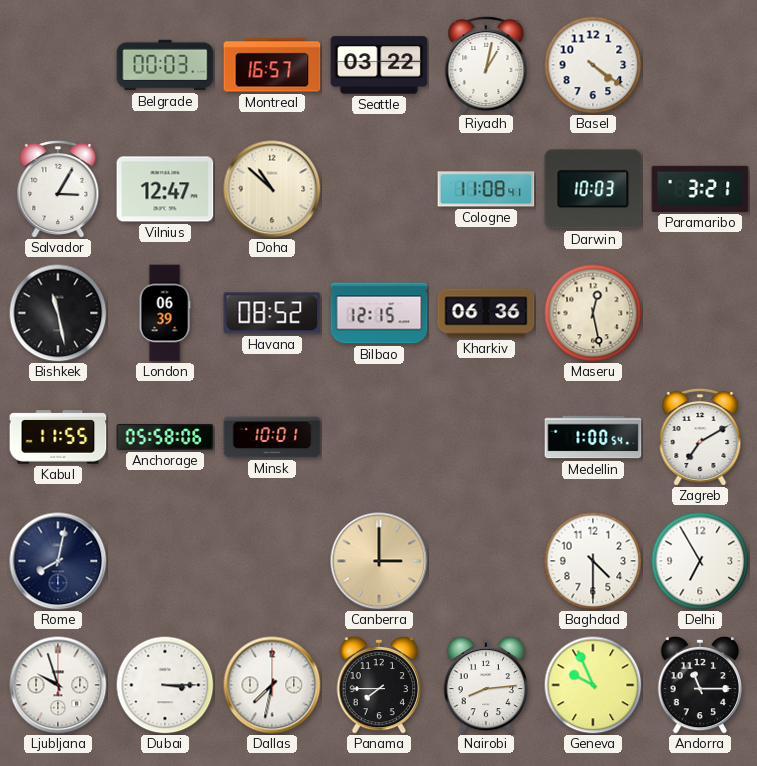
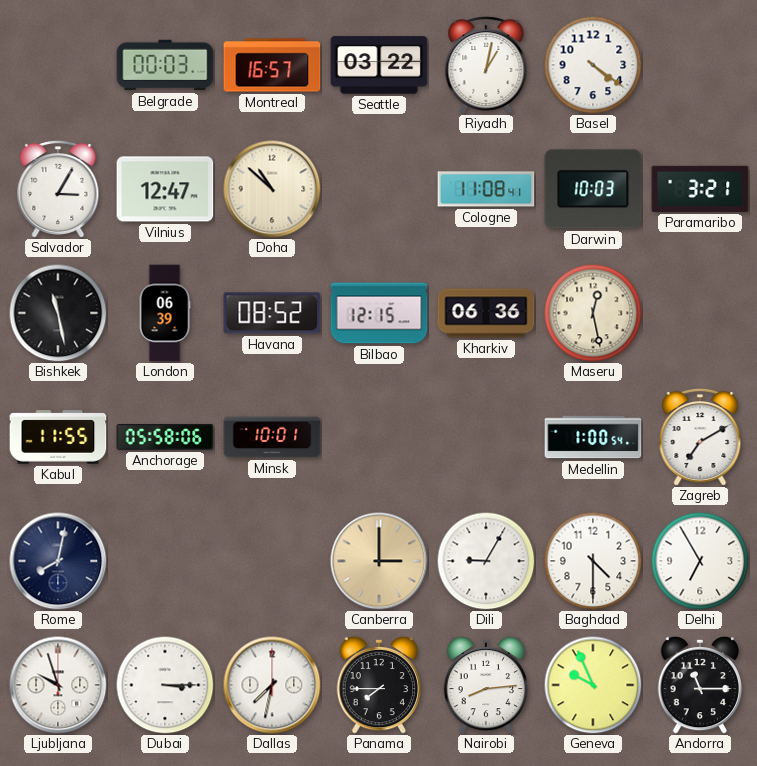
Dili: none -> 9:05
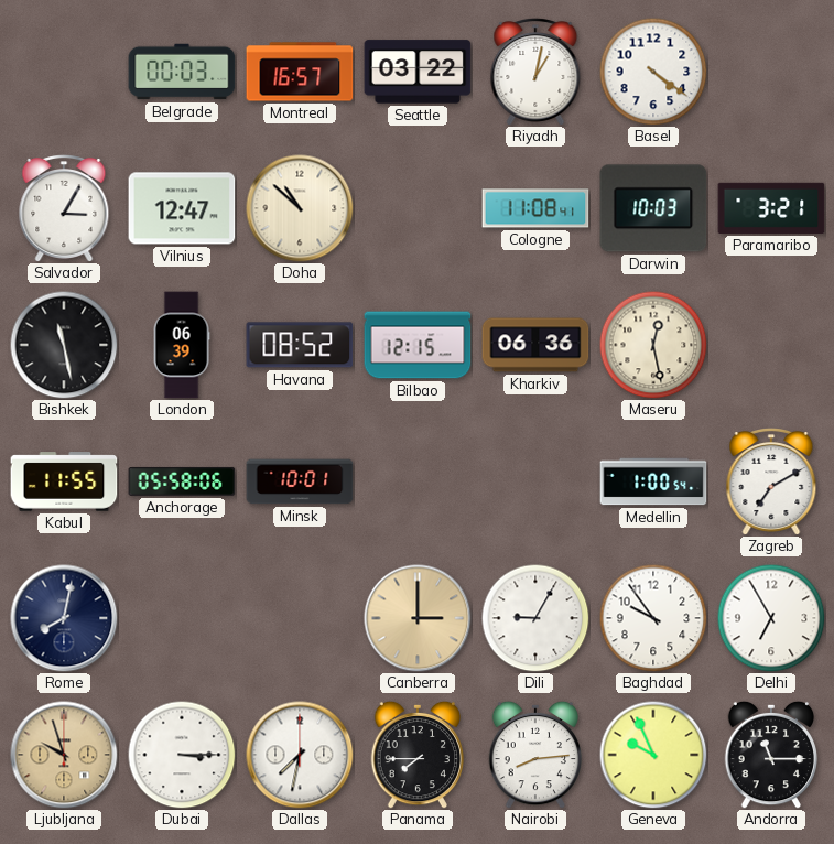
Baghdad: 4:30 -> 9:54
Ljubljana dial: white -> champagne
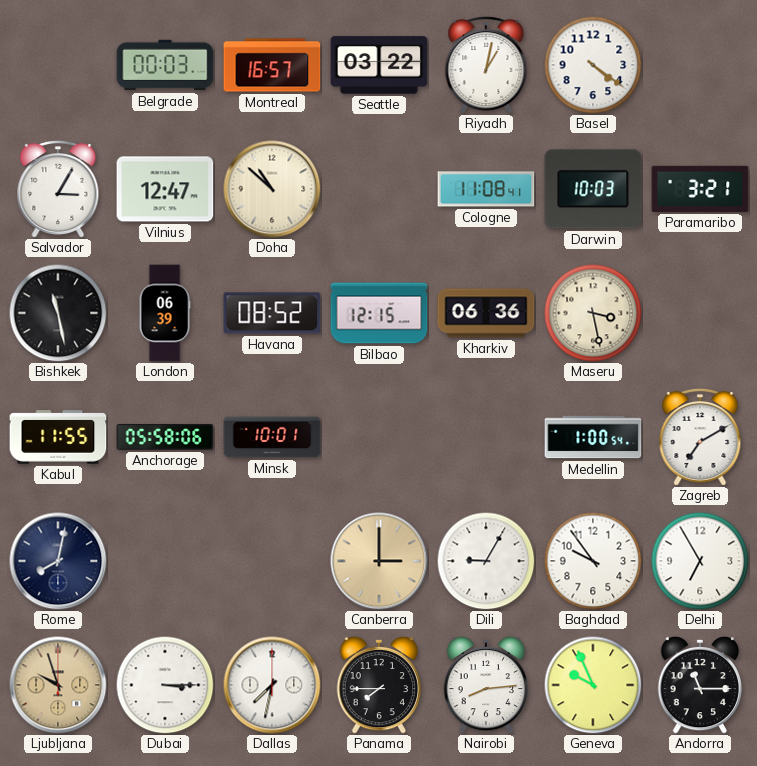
Maseru: 12:28 -> 3:28
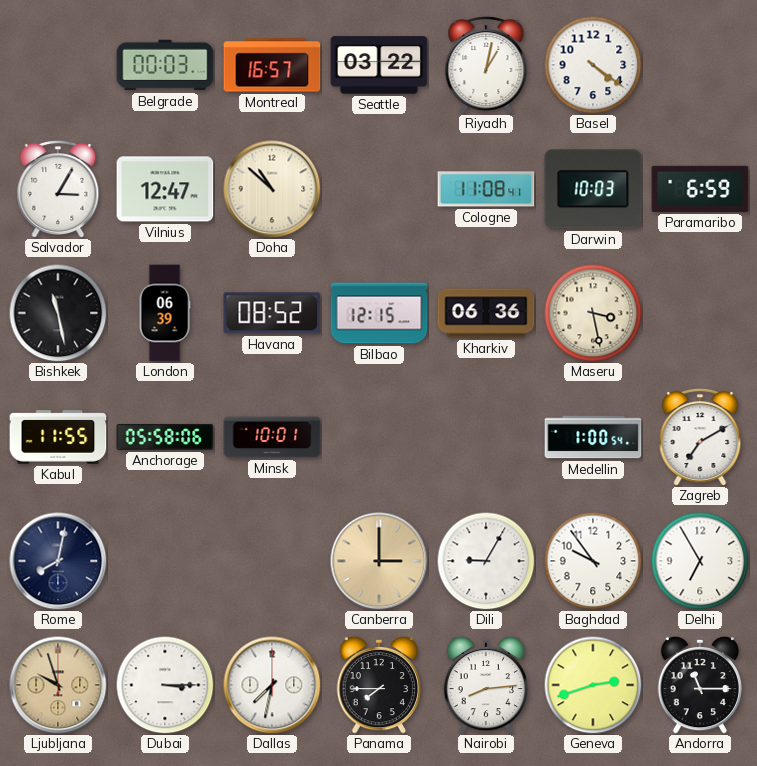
Paramaribo: 3:21 -> 6:59
Geneva: 9:56 -> 2:42
